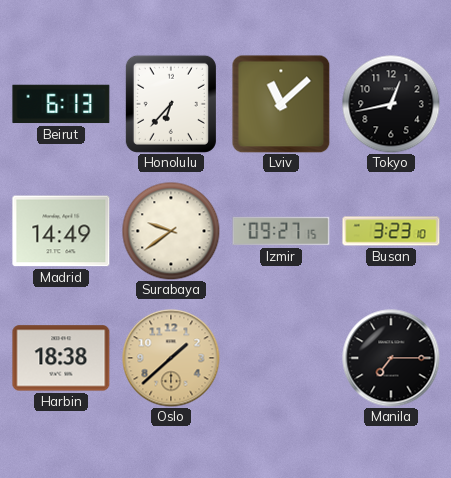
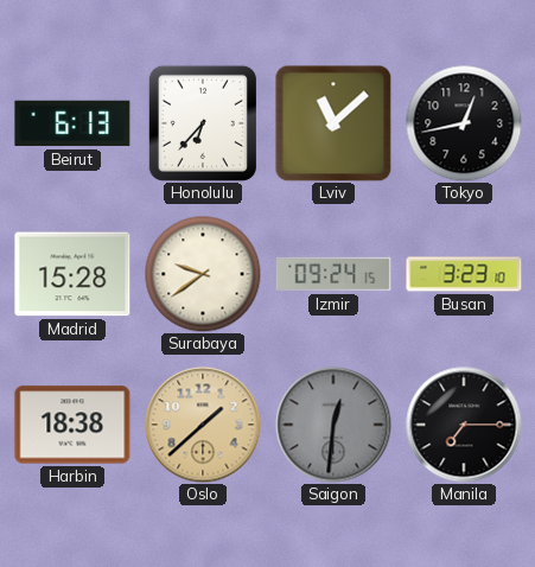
Madrid: 14:49 -> 15:28
Izmir: 09:27 -> 09:24
Saigon: none -> 12:31
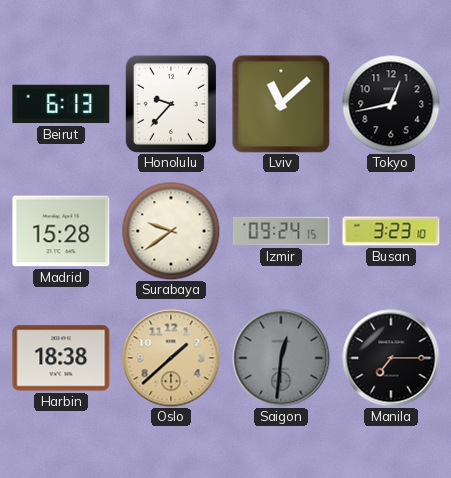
Honolulu: 6:37 -> 9:37
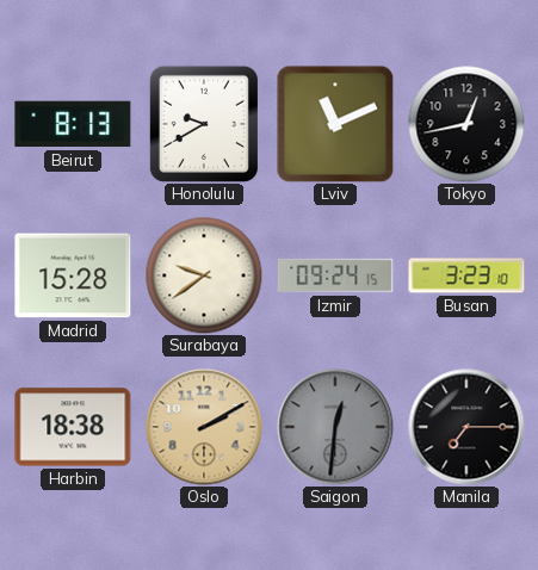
Beirut: 6:13 -> 8:13
Honolulu: 9:37 -> 9:40
Lviv: 11:08 -> 11:11
Oslo: 1:38 -> 2:10
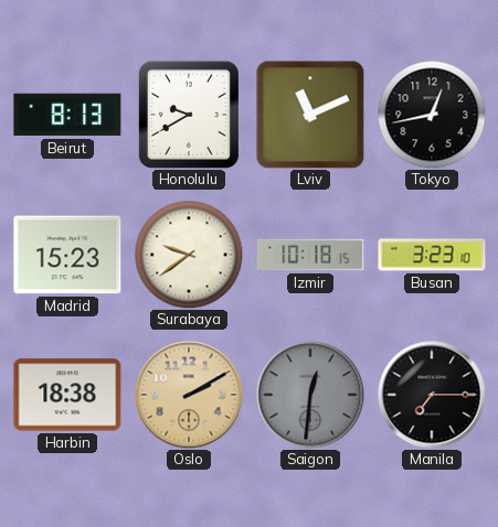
Madrid: 15:28 -> 15:23
Izmir: 09:24 -> 10:18
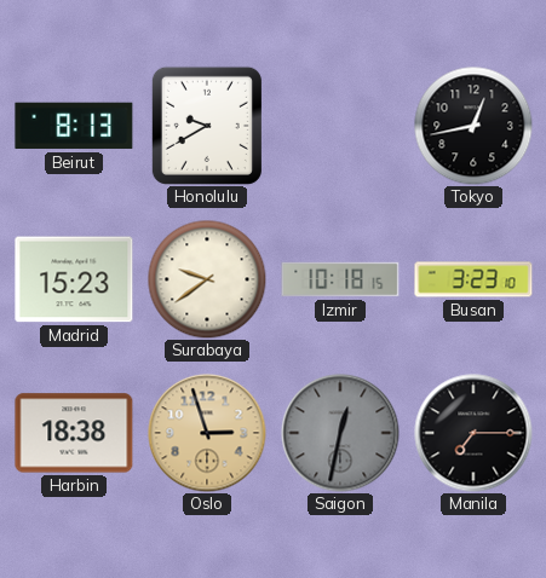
Lviv: 11:11 -> none
Oslo: 2:10 -> 2:57
Saigon: 12:31 -> 12:32
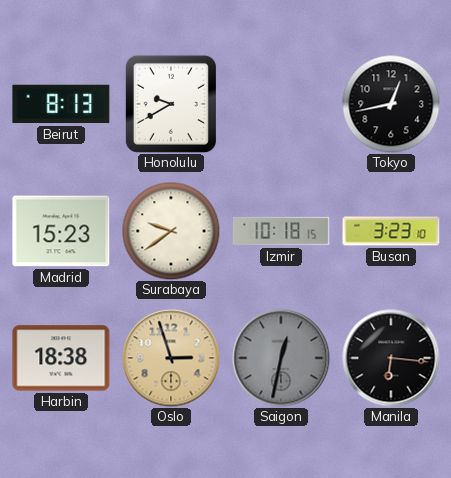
Manila: 7:15 -> 6:16
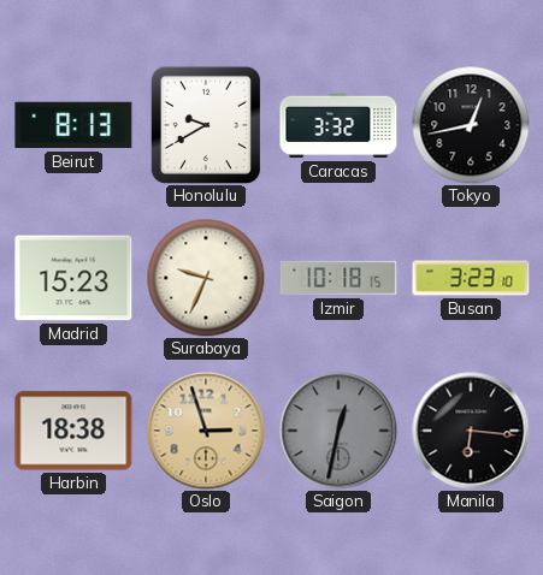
Caracas: none -> 3:32
Surabaya: 9:39 -> 9:34
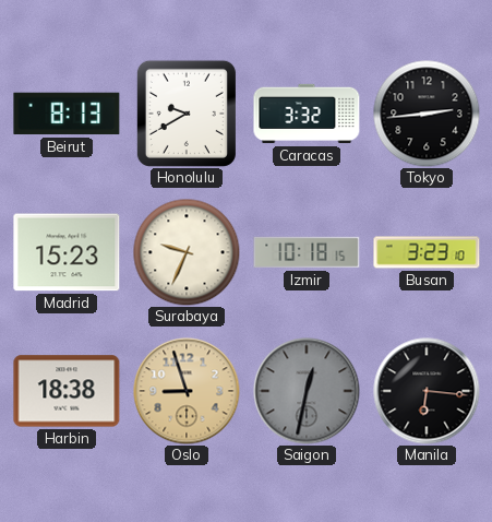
Tokyo: 12:43 -> 2:44
Oslo: 2:57 -> 8:57
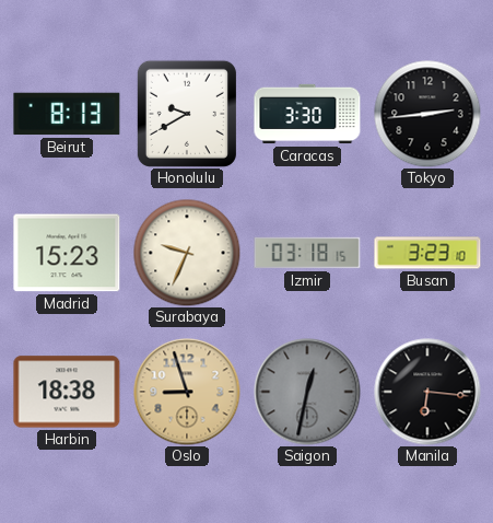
Caracas: 3:32 -> 3:30
Izmir: 10:18 -> 03:18
